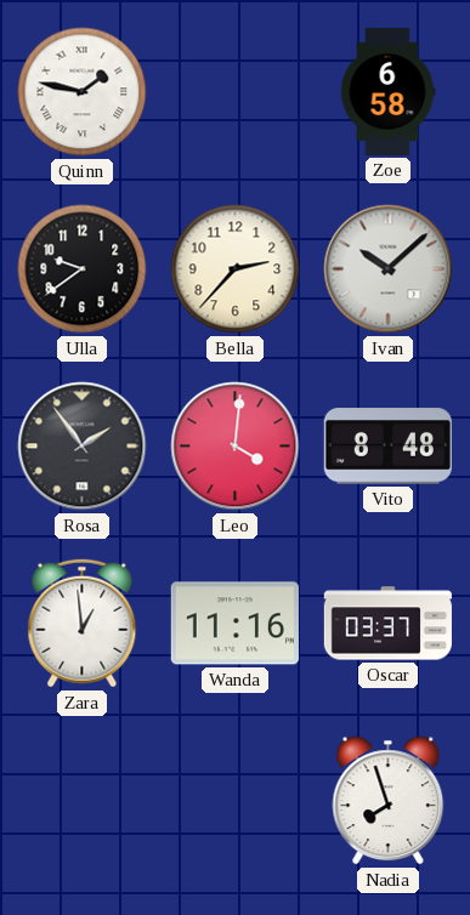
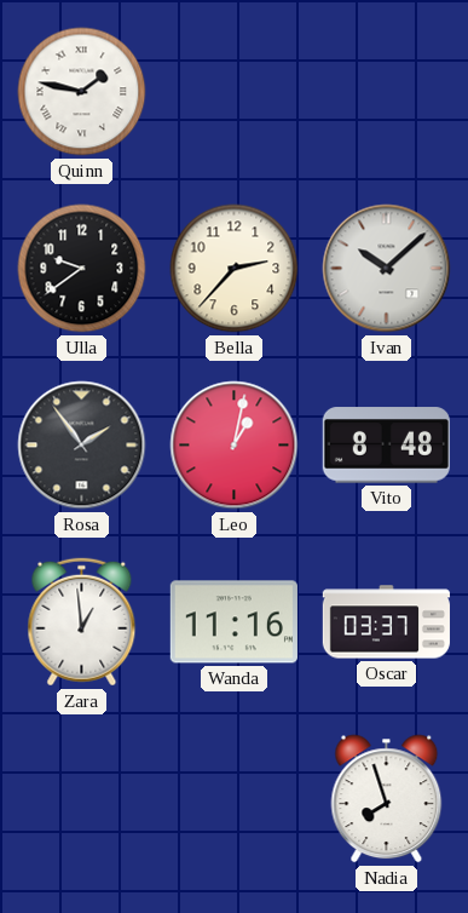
Zoe: 6:58 -> none
Leo: 4:01 -> 1:02
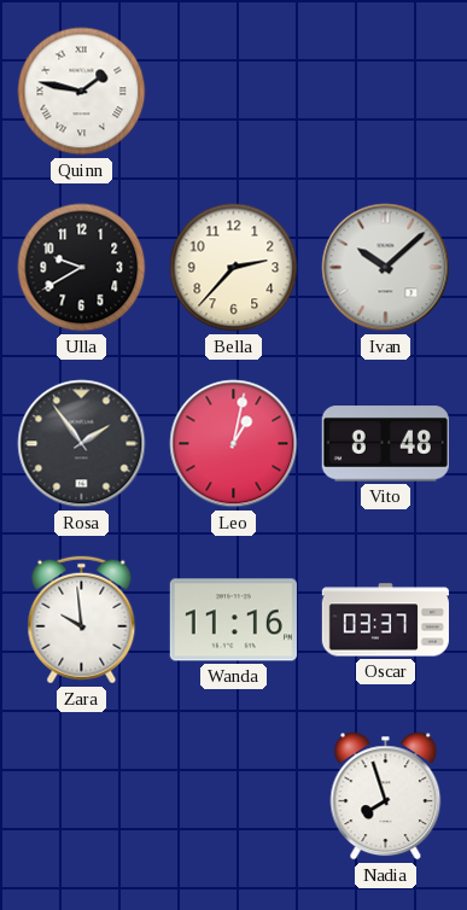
Ulla: 9:39 -> 9:40
Zara: 12:59 -> 9:59
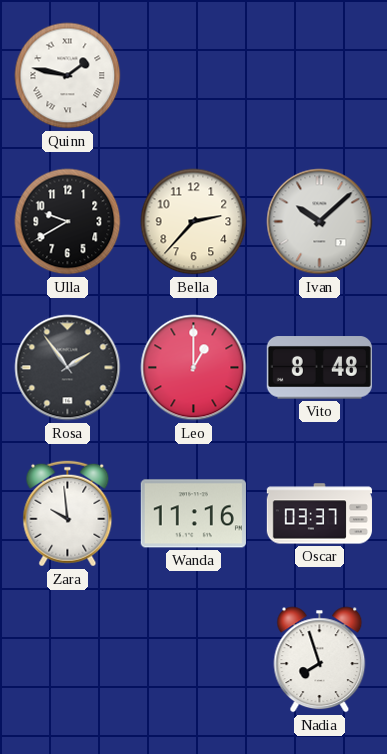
Leo: 1:02 -> 1:00
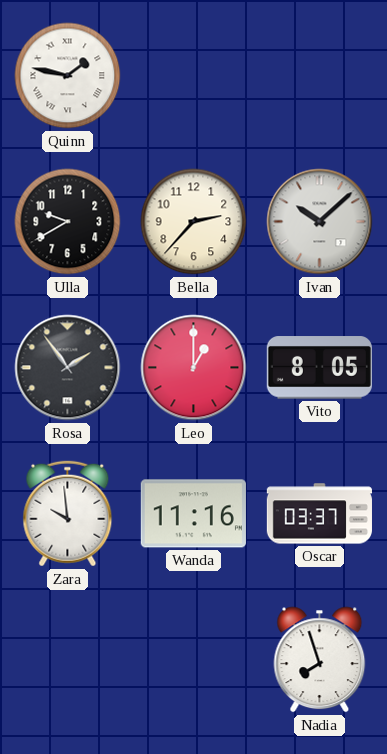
Vito: 8:48 -> 8:05
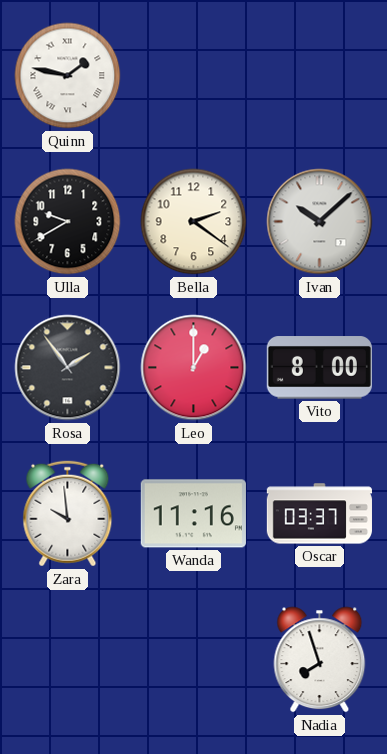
Bella: 2:37 -> 2:21
Vito: 8:05 -> 8:00
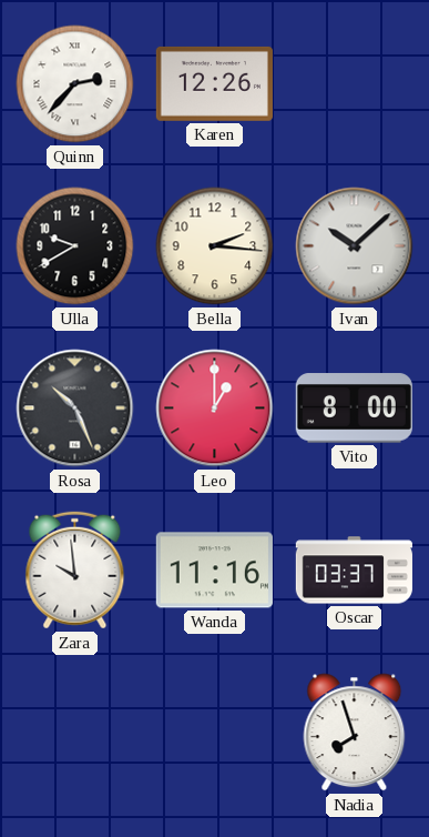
Quinn: 1:47 -> 2:37
Karen: none -> 12:26
Bella: 2:21 -> 2:16
Rosa: 1:54 -> 10:26
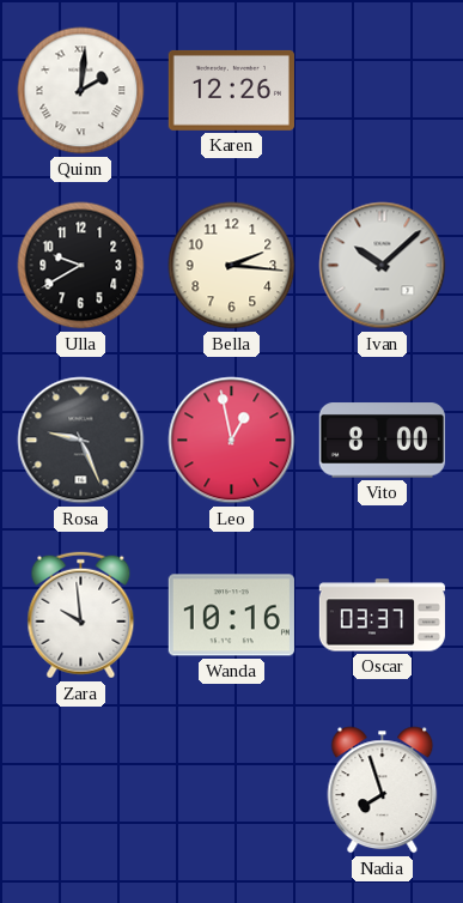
Quinn: 2:37 -> 2:01
Rosa: 10:26 -> 9:26
Leo: 1:00 -> 12:58
Wanda: 11:16 -> 10:16
